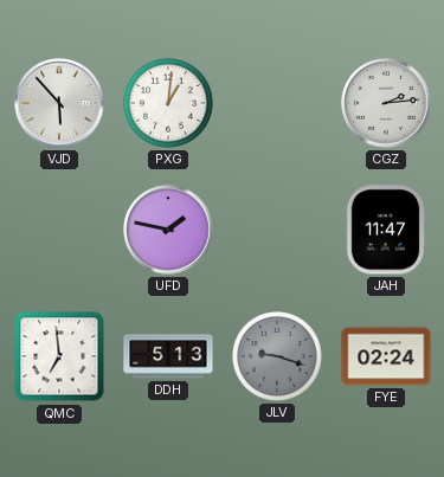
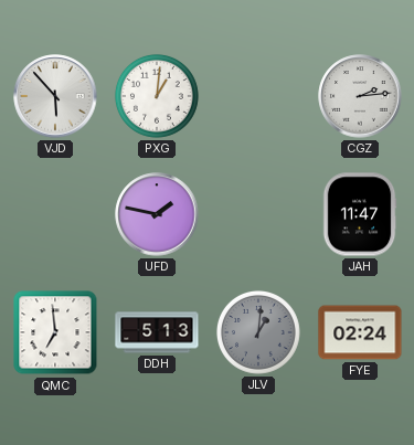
JLV: 9:18 -> 1:01
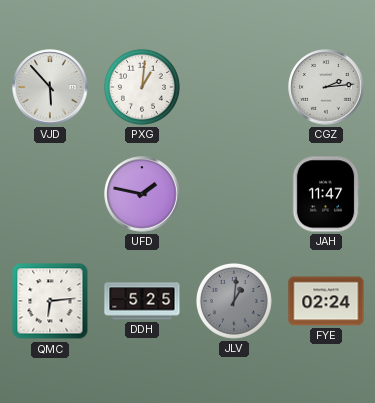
QMC: 6:59 -> 6:14
DDH: 5:13 -> 5:25
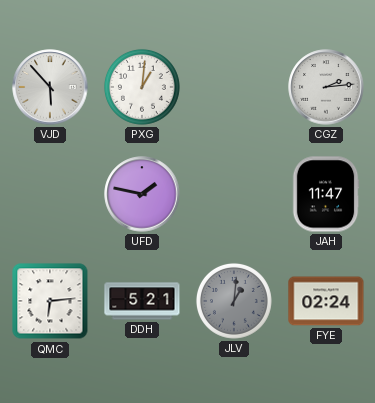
DDH: 5:25 -> 5:21
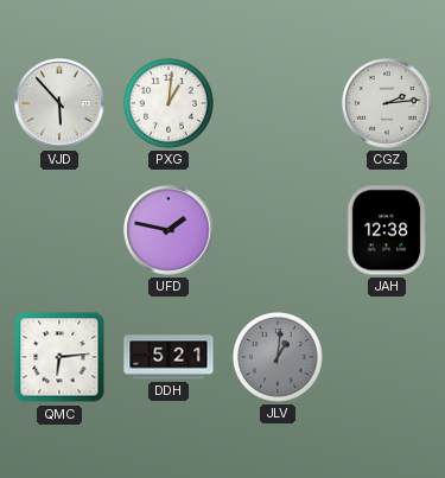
JAH: 11:47 -> 12:38
FYE: 02:24 -> none
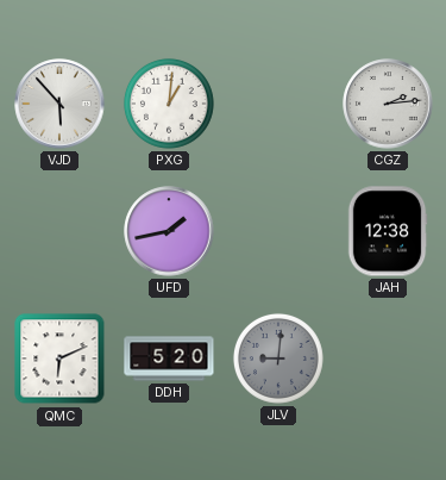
UFD: 1:47 -> 1:43
QMC: 6:14 -> 6:11
DDH: 5:21 -> 5:20
JLV: 1:01 -> 9:01
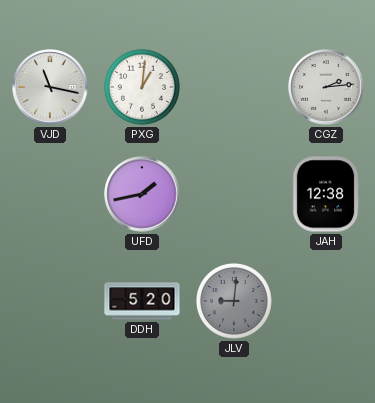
VJD: 5:53 -> 11:17
QMC: 6:11 -> none
